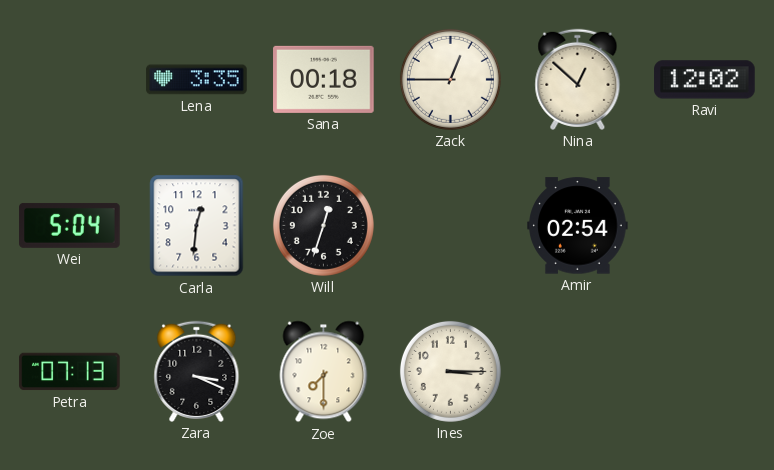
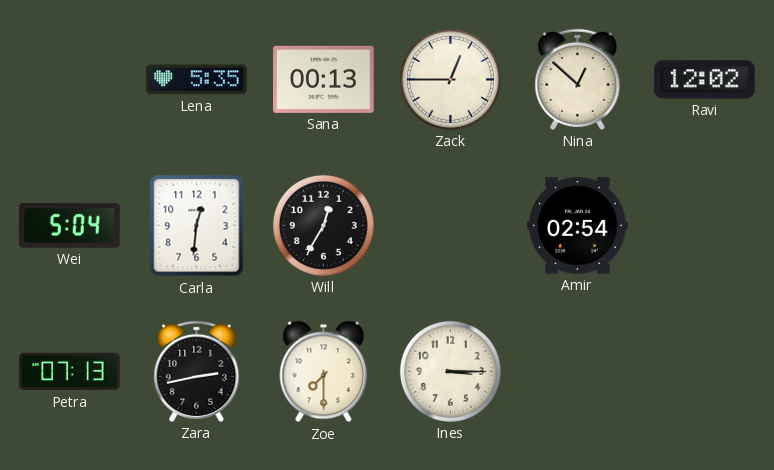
Lena: 3:35 -> 5:35
Sana: 00:18 -> 00:13
Will: 12:33 -> 12:35
Zara: 3:19 -> 2:43
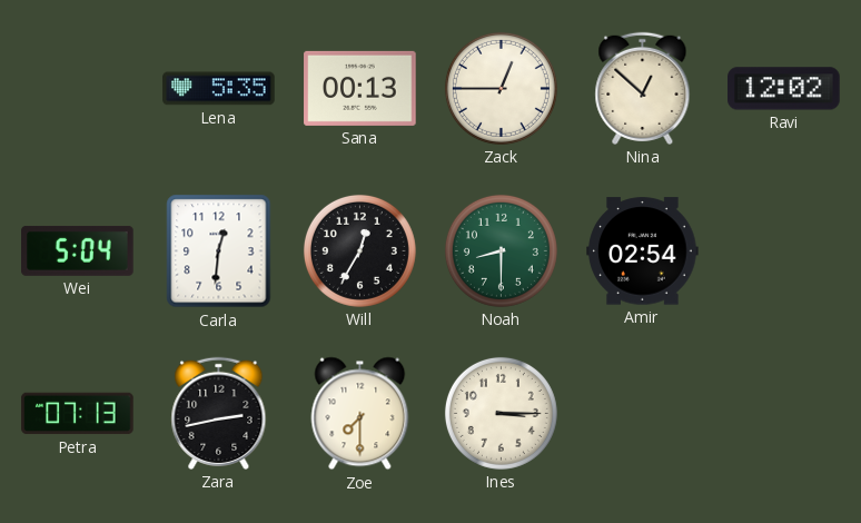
Noah: none -> 8:30
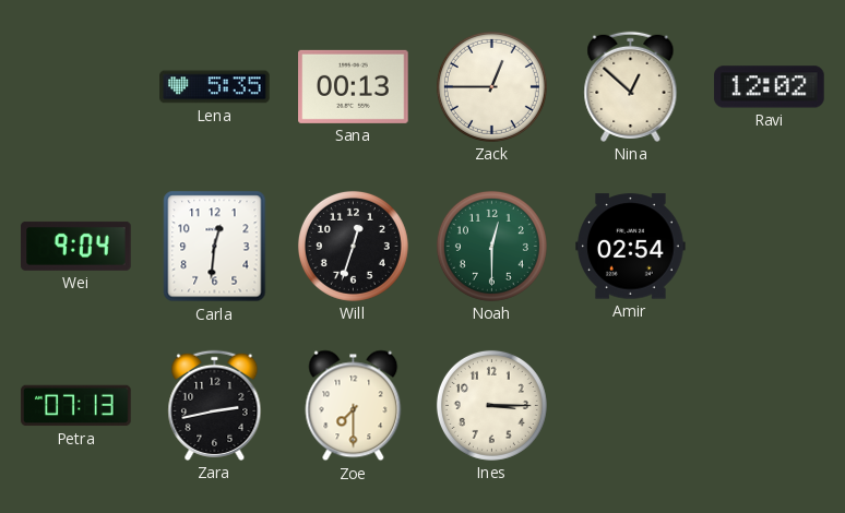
Wei: 5:04 -> 9:04
Will: 12:35 -> 12:33
Noah: 8:30 -> 12:30
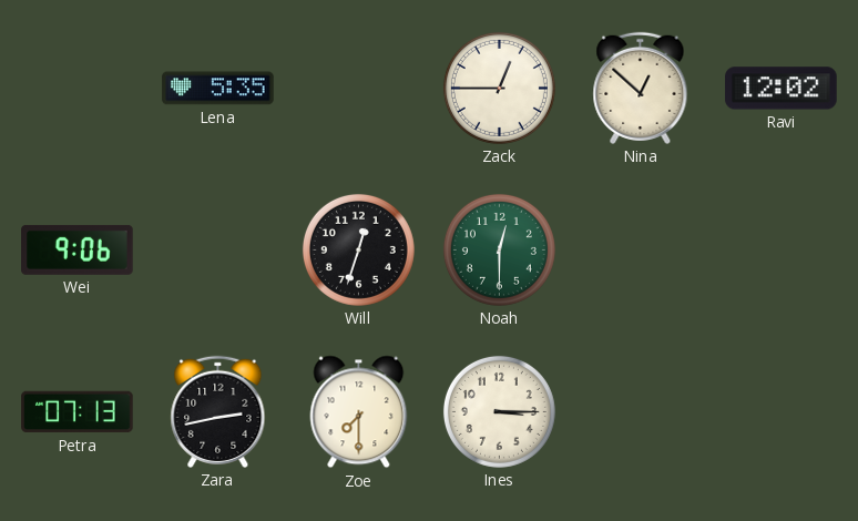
Sana: 00:13 -> none
Wei: 9:04 -> 9:06
Carla: 12:31 -> none
Amir: 02:54 -> none
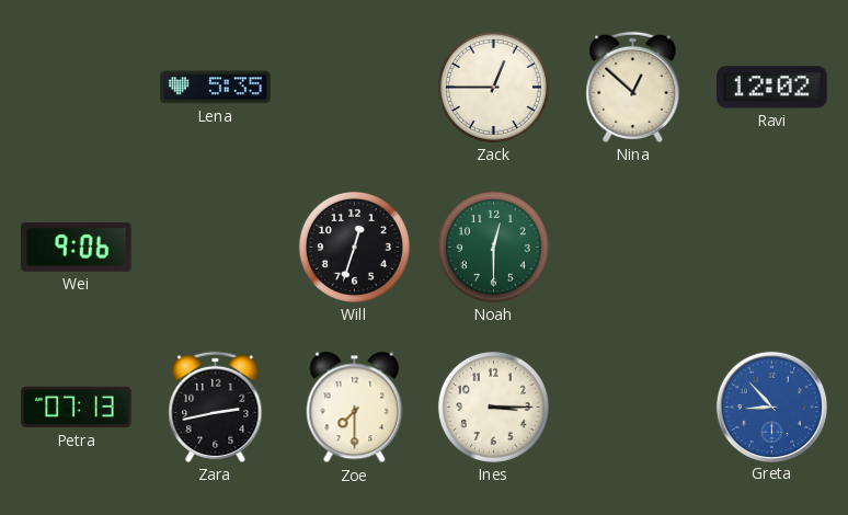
Greta: none -> 8:53
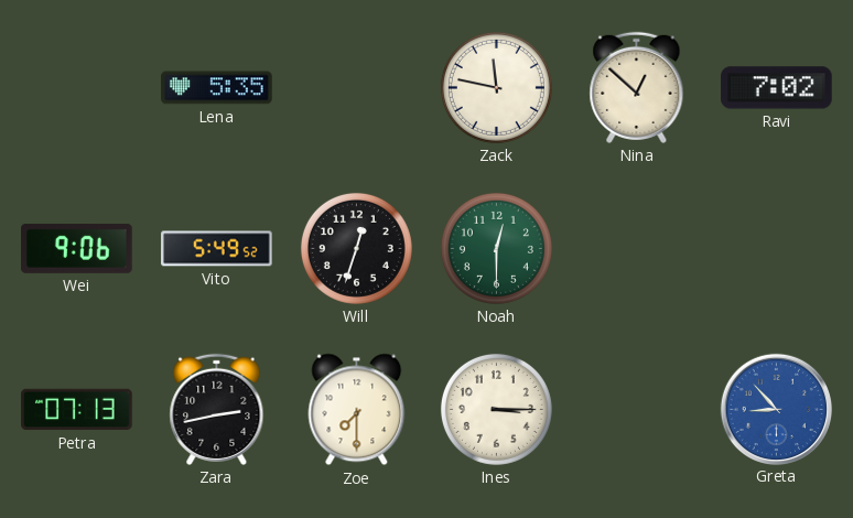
Zack: 12:45 -> 11:47
Ravi: 12:02 -> 7:02
Vito: none -> 5:49
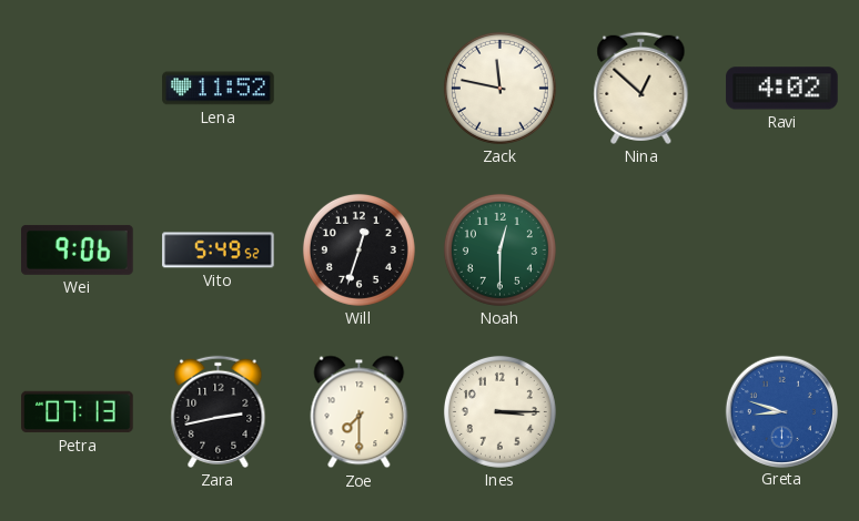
Lena: 5:35 -> 11:52
Ravi: 7:02 -> 4:02
Greta: 8:53 -> 8:48
